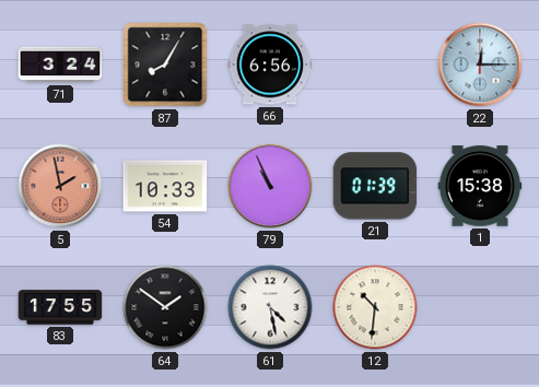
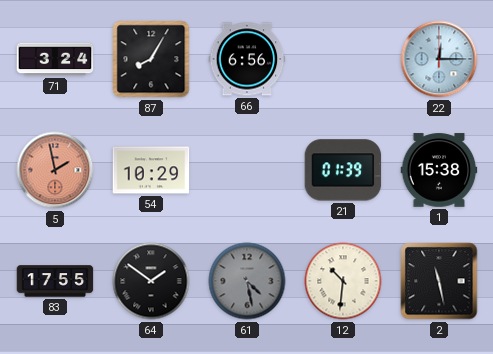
54: 10:33 -> 10:29
79: 10:56 -> none
61 dial: white -> grey
2: none -> 11:28
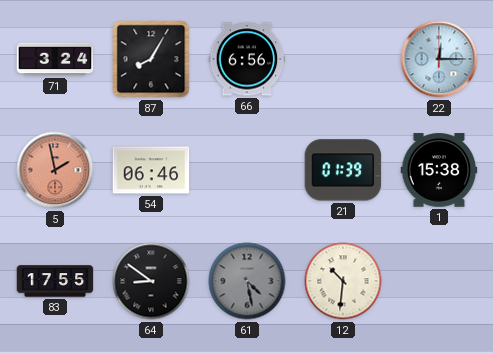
54: 10:29 -> 06:46
64: 1:51 -> 8:51
2: 11:28 -> none
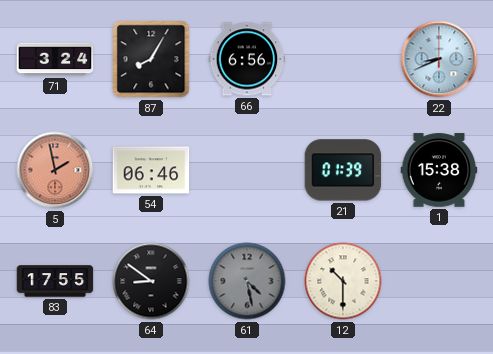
22: 12:15 -> 8:41
12: 10:31 -> 10:30
